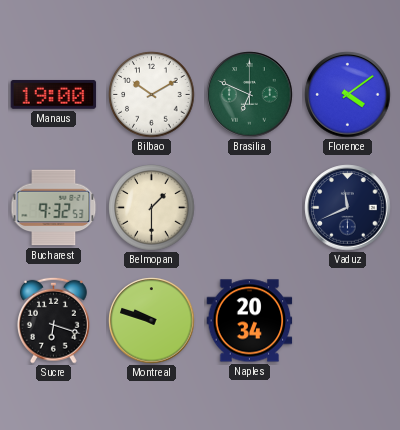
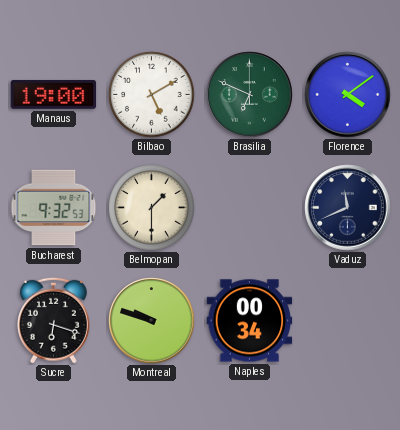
Bilbao: 10:10 -> 5:10
Naples: 20:34 -> 00:34
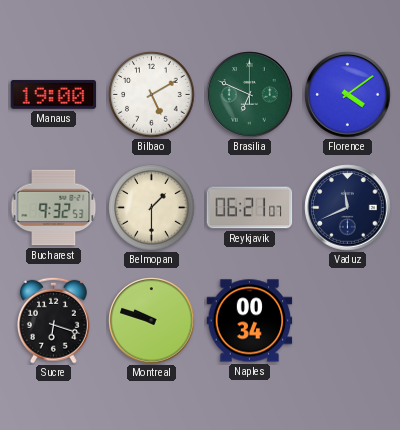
Reykjavik: none -> 06:21
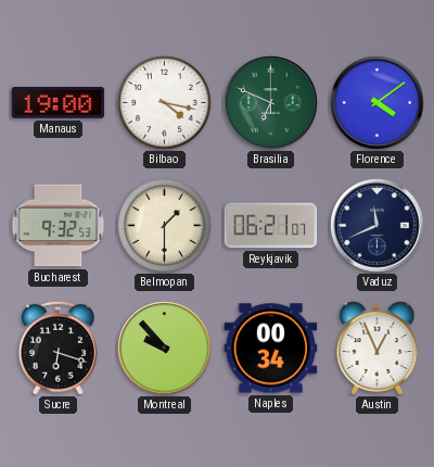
Bilbao: 5:10 -> 4:17
Montreal: 9:48 -> 9:53
Austin: none -> 12:56
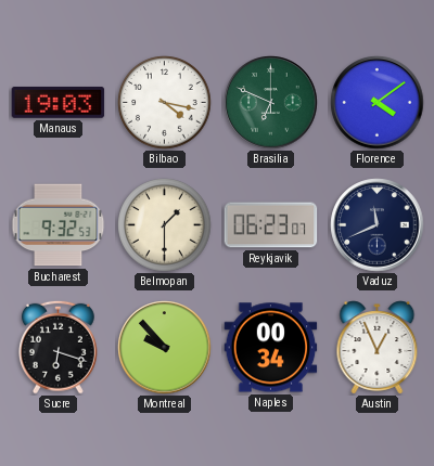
Manaus: 19:00 -> 19:03
Reykjavik: 06:21 -> 06:23
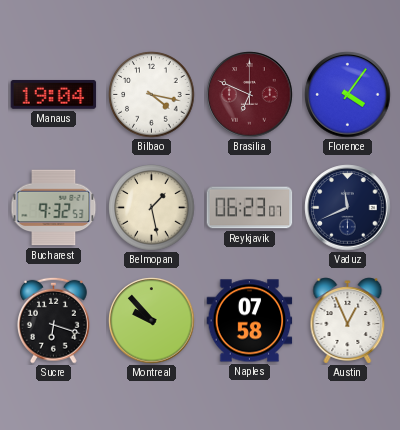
Manaus: 19:03 -> 19:04
Brasilia dial: green -> burgundy
Florence: 4:09 -> 4:06
Belmopan: 1:30 -> 1:28
Naples: 00:34 -> 07:58
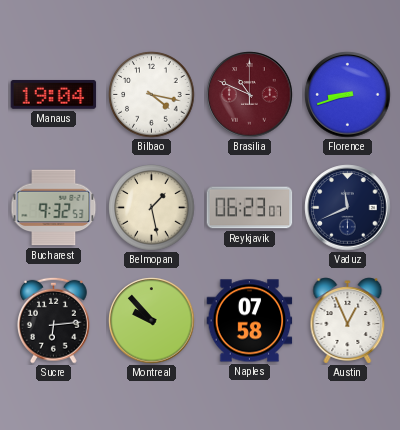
Brasilia: 6:49 -> 10:49
Florence: 4:06 -> 8:42
Sucre: 6:18 -> 6:14
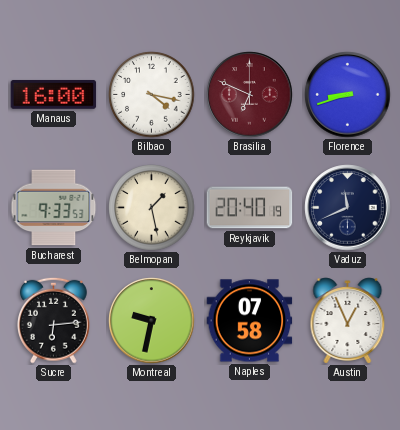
Manaus: 19:04 -> 16:00
Brasilia: 10:49 -> 6:49
Bucharest: 9:32 -> 9:33
Reykjavik: 06:23 -> 20:40
Montreal: 9:53 -> 9:32
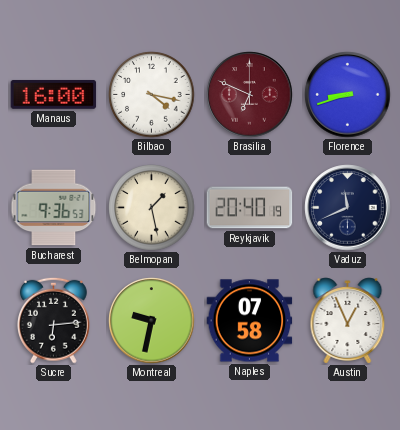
Bucharest: 9:33 -> 9:36
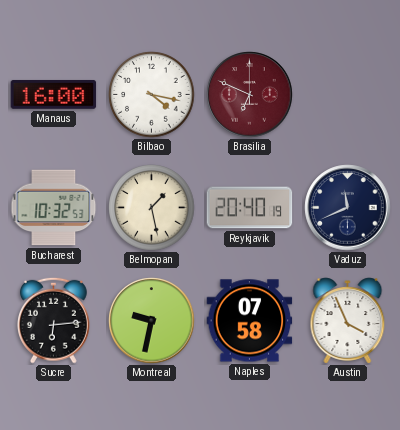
Florence: 8:42 -> none
Bucharest: 9:36 -> 10:32
Austin: 12:56 -> 3:56
